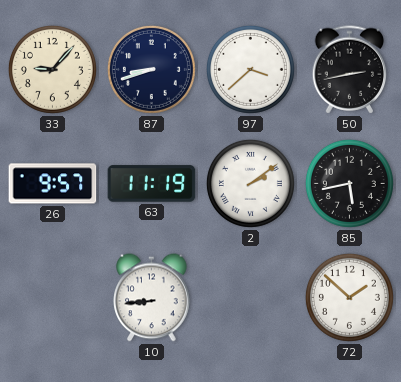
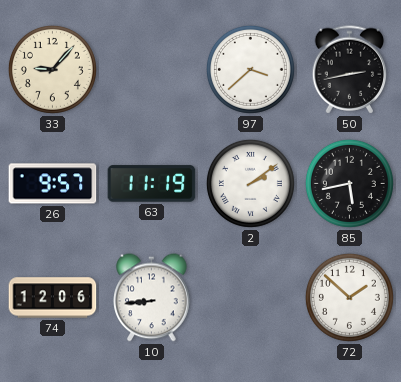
87: 8:42 -> none
74: none -> 12:06
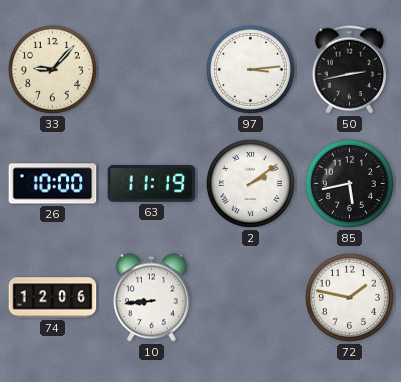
97: 3:38 -> 3:14
26: 9:57 -> 10:00
72: 1:52 -> 1:47
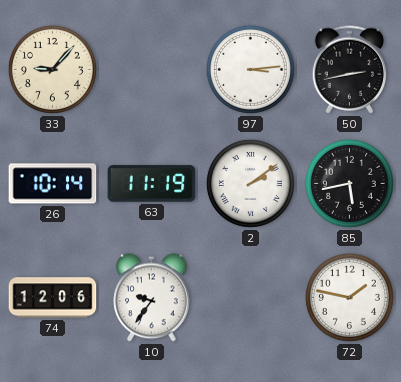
26: 10:00 -> 10:14
10: 8:44 -> 9:36
